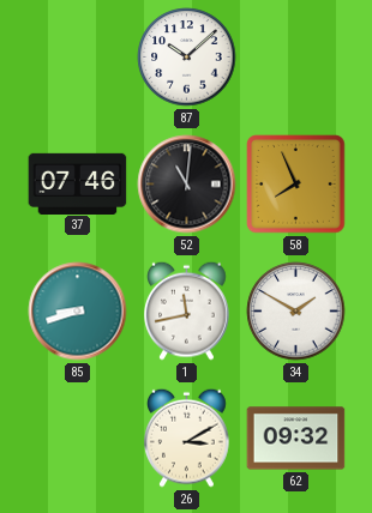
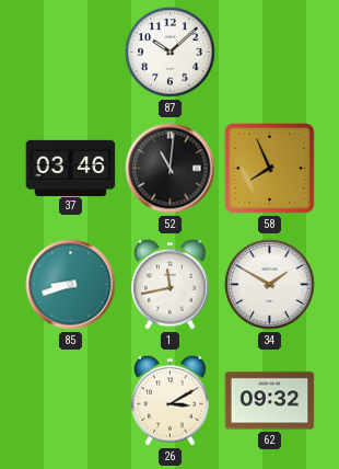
37: 07:46 -> 03:46
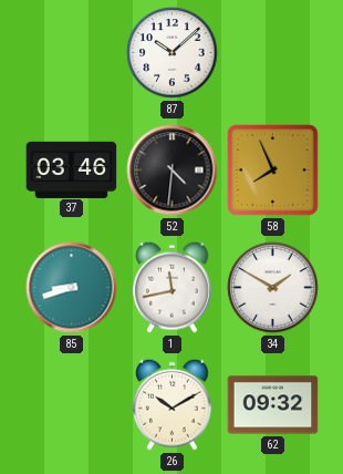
52: 11:01 -> 4:31
26: 3:10 -> 10:10
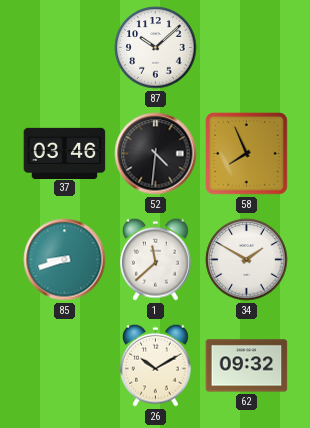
1: 11:43 -> 11:38
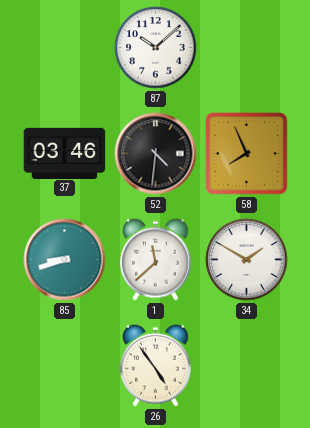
26: 10:10 -> 4:54
62: 09:32 -> none
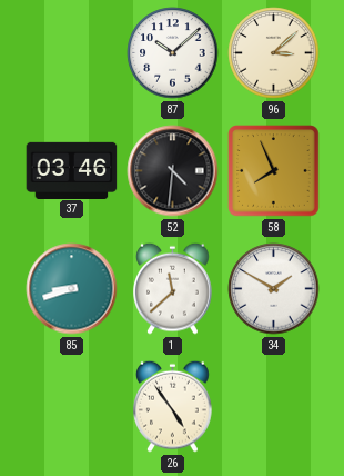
96: none -> 3:08
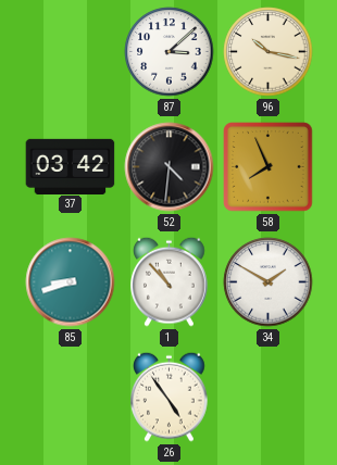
87: 10:08 -> 3:08
96: 3:08 -> 10:17
37: 03:46 -> 03:42
1: 11:38 -> 10:53
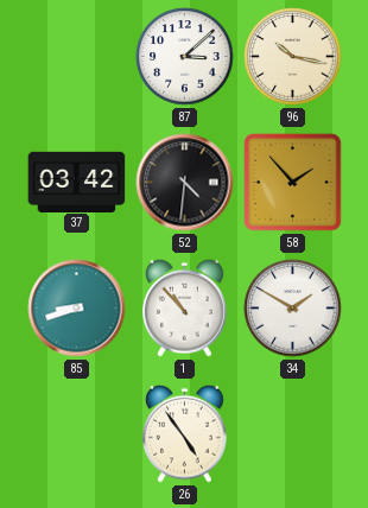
58: 7:56 -> 1:53
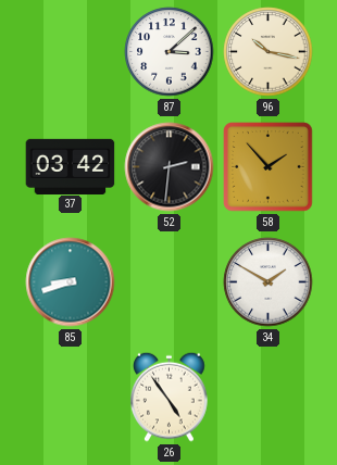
52: 4:31 -> 2:31
1: 10:53 -> none
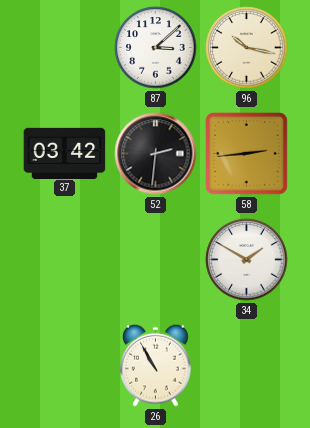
58: 1:53 -> 2:44
85: 8:42 -> none
26: 4:54 -> 10:55
